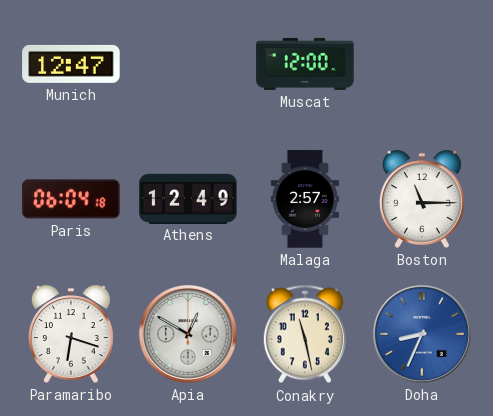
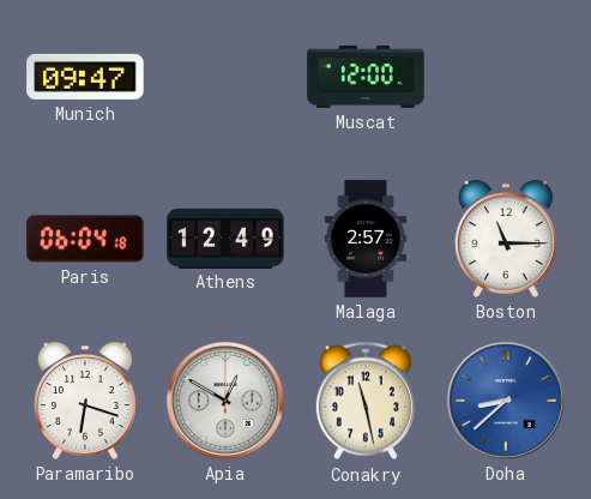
Munich: 12:47 -> 09:47
Doha: 8:34 -> 8:38
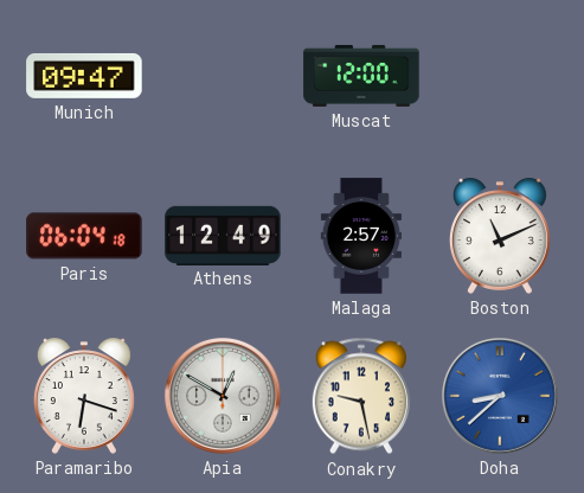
Boston: 11:15 -> 11:11
Conakry: 11:28 -> 9:28
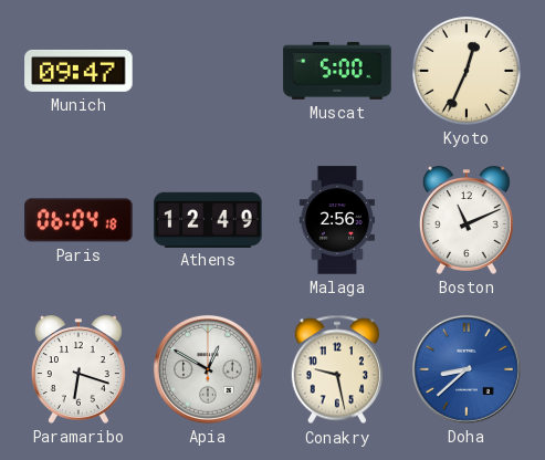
Muscat: 12:00 -> 5:00
Kyoto: none -> 12:34
Malaga: 2:57 -> 2:56
